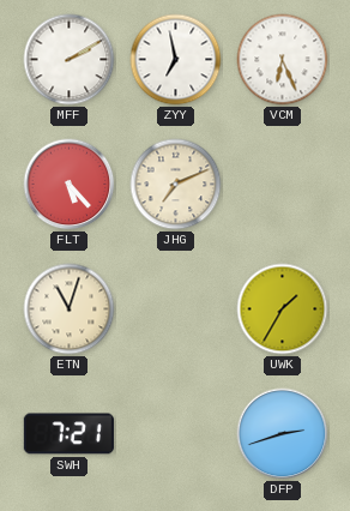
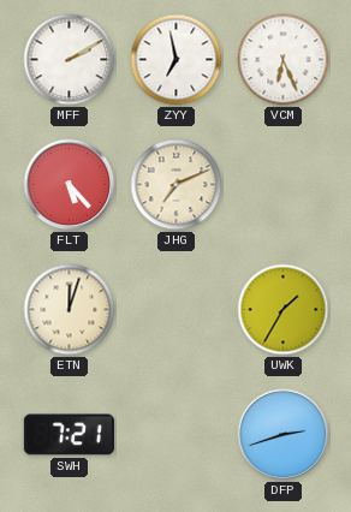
ETN: 11:03 -> 12:03
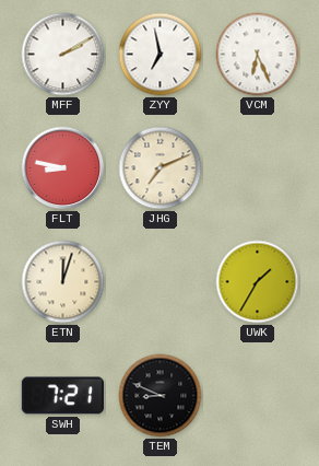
FLT: 5:23 -> 8:47
TEM: none -> 8:49
DFP: 2:42 -> none
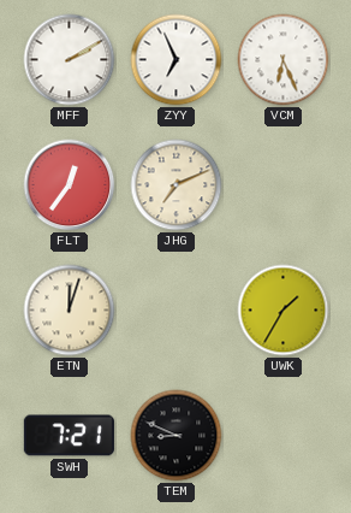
ZYY: 6:58 -> 6:56
FLT: 8:47 -> 12:36
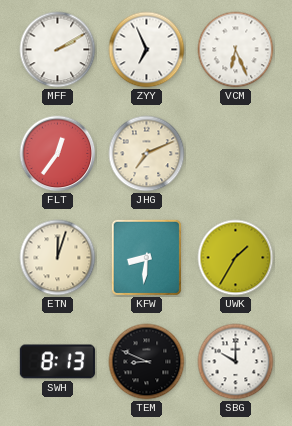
KFW: none -> 8:31
SWH: 7:21 -> 8:13
SBG: none -> 10:00
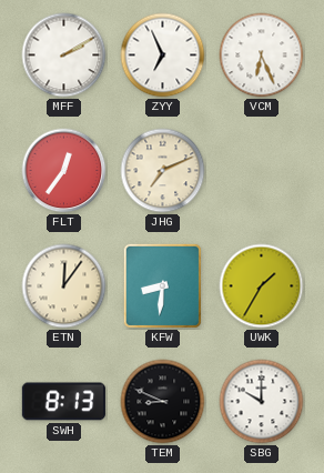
ETN: 12:03 -> 12:06
